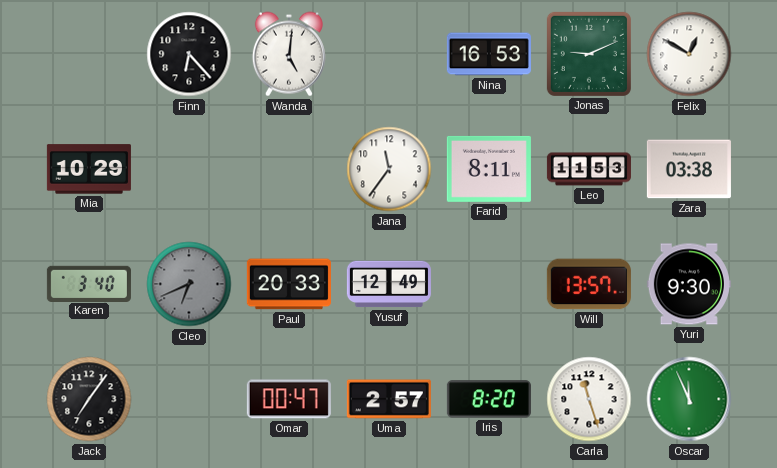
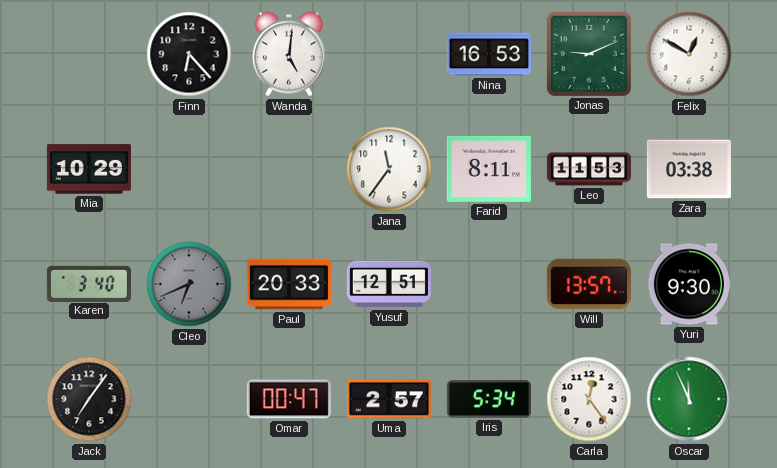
Yusuf: 12:49 -> 12:51
Iris: 8:20 -> 5:34
Carla: 11:27 -> 12:24
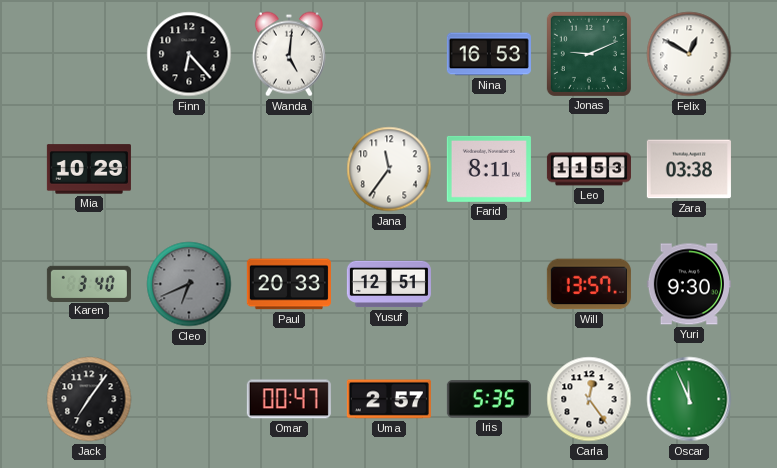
Iris: 5:34 -> 5:35
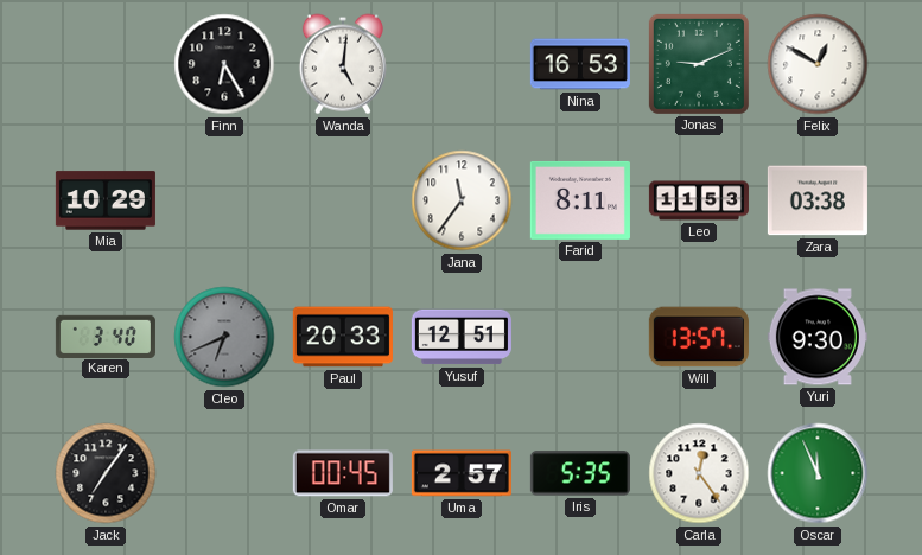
Finn: 6:23 -> 6:25
Omar: 00:47 -> 00:45
